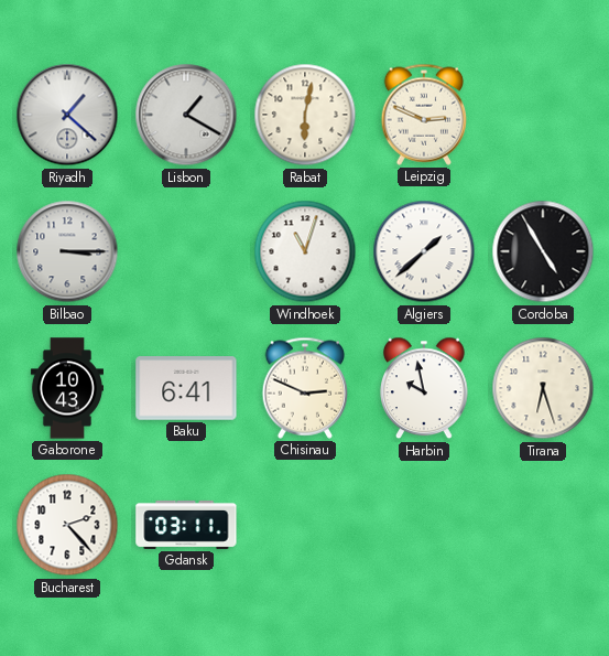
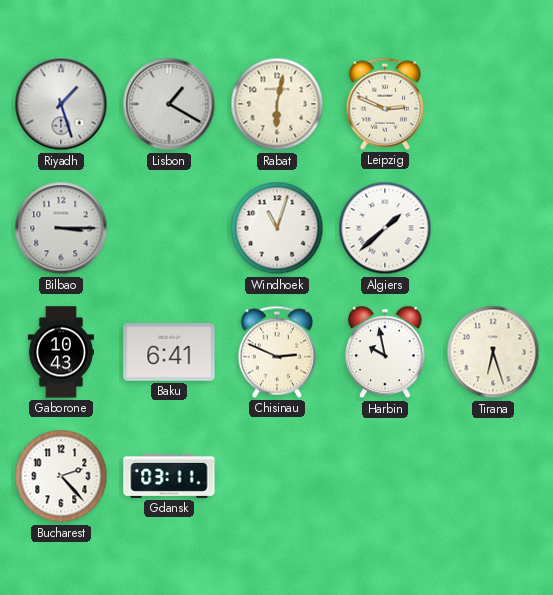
Riyadh: 1:22 -> 1:27
Cordoba: 4:55 -> none
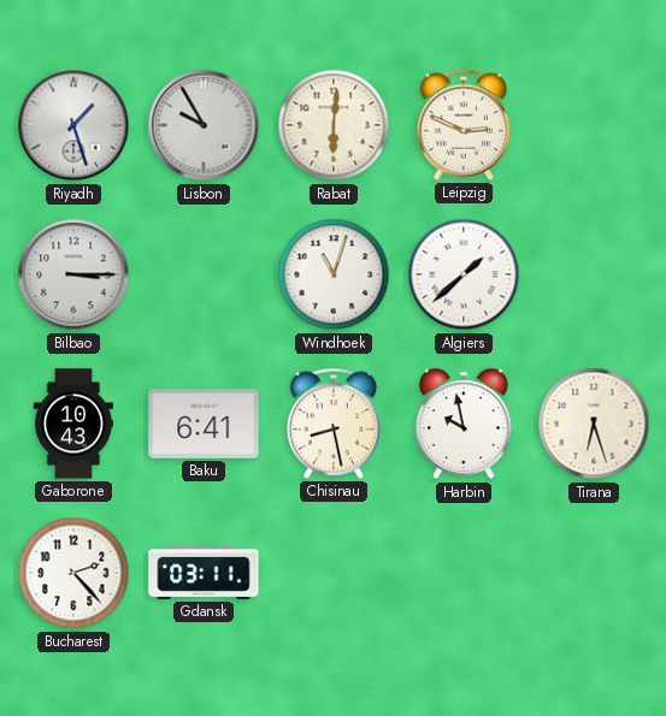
Lisbon: 1:20 -> 9:55
Rabat: 6:02 -> 6:01
Chisinau: 2:49 -> 8:28
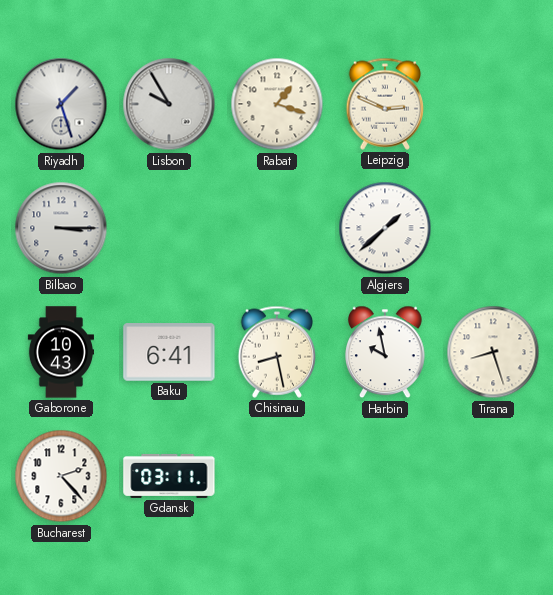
Rabat: 6:01 -> 1:18
Windhoek: 11:03 -> none
Tirana: 6:27 -> 8:27
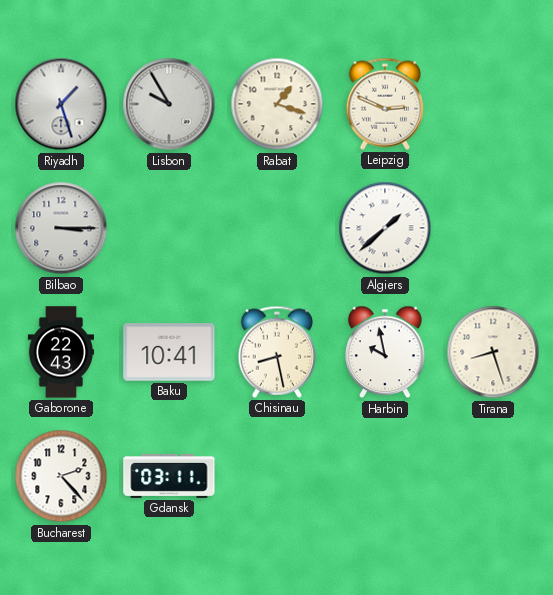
Gaborone: 10:43 -> 22:43
Baku: 6:41 -> 10:41
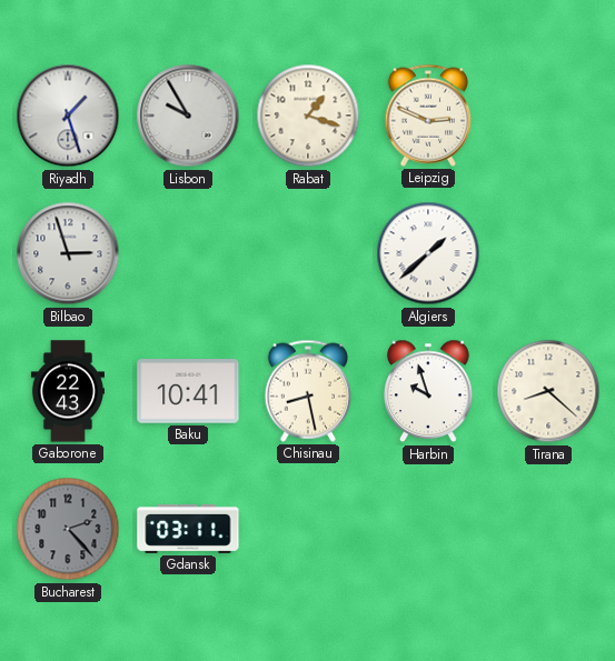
Bilbao: 3:15 -> 2:57
Harbin: 9:58 -> 9:57
Tirana: 8:27 -> 8:22
Bucharest dial: white -> grey
